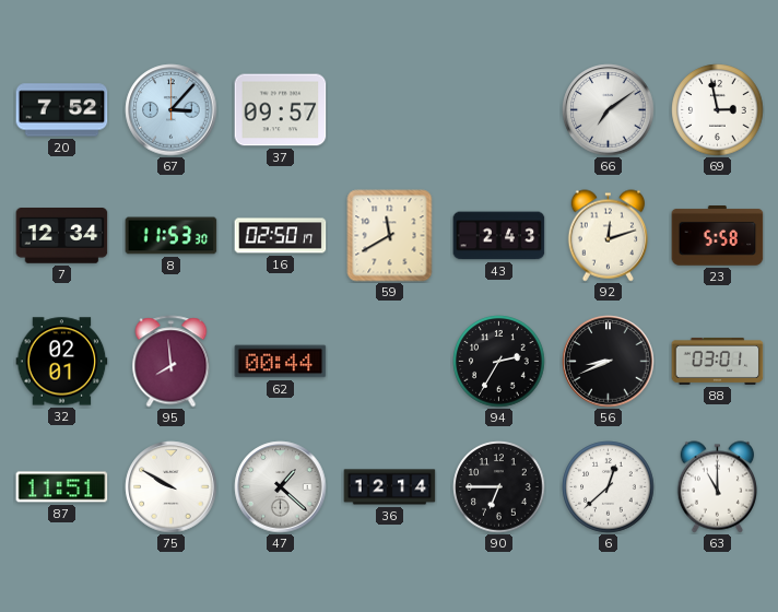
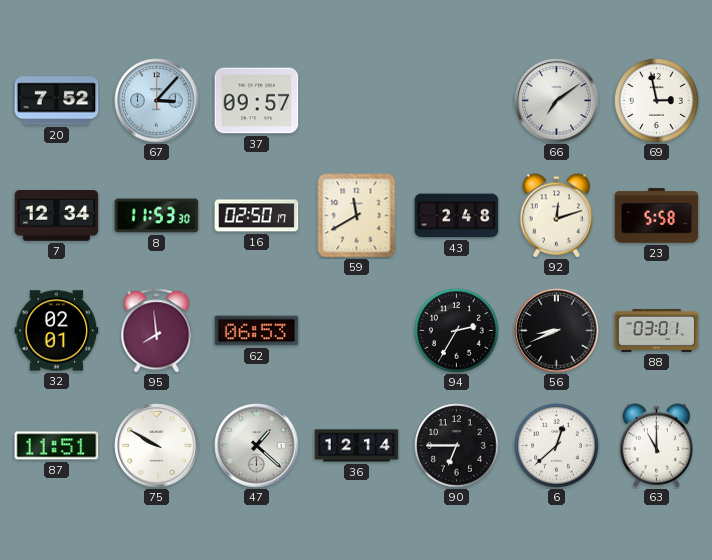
43: 2:43 -> 2:48
62: 00:44 -> 06:53
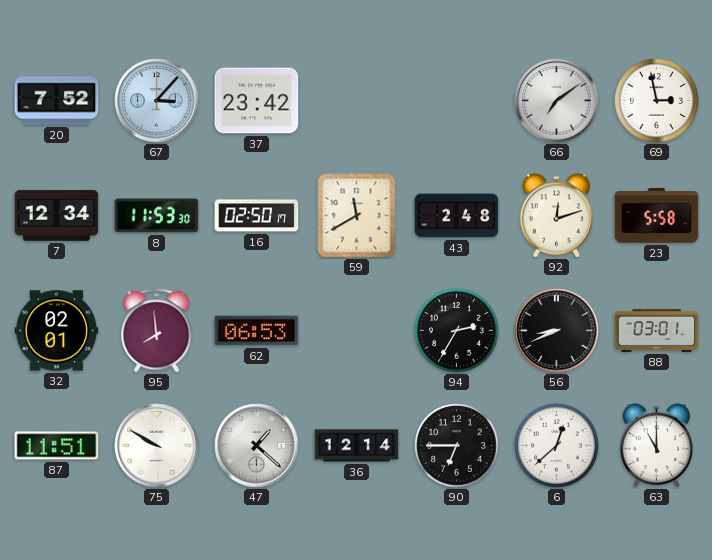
37: 09:57 -> 23:42
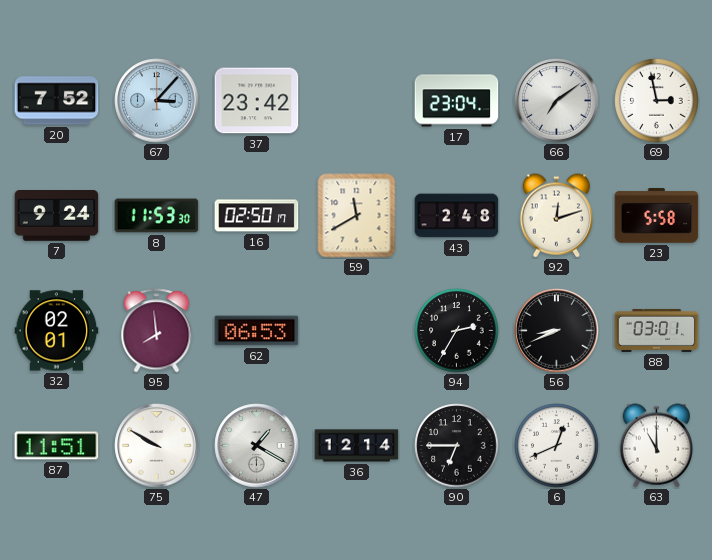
17: none -> 23:04
7: 12:34 -> 9:24
47: 1:22 -> 1:20
6: 12:38 -> 12:41
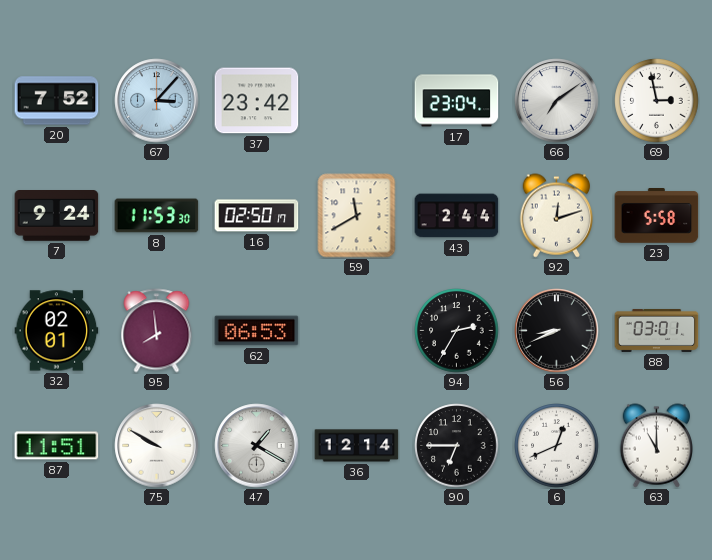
43: 2:48 -> 2:44
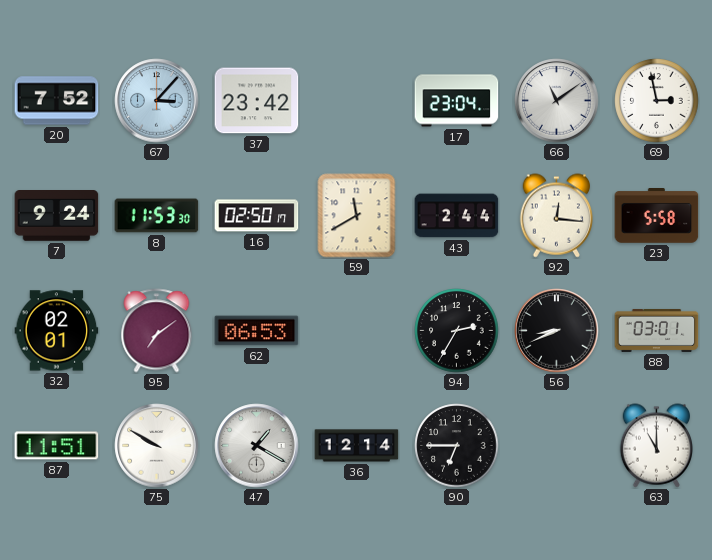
66: 7:09 -> 11:09
92: 12:12 -> 12:16
95: 7:59 -> 7:09
6: 12:41 -> none
